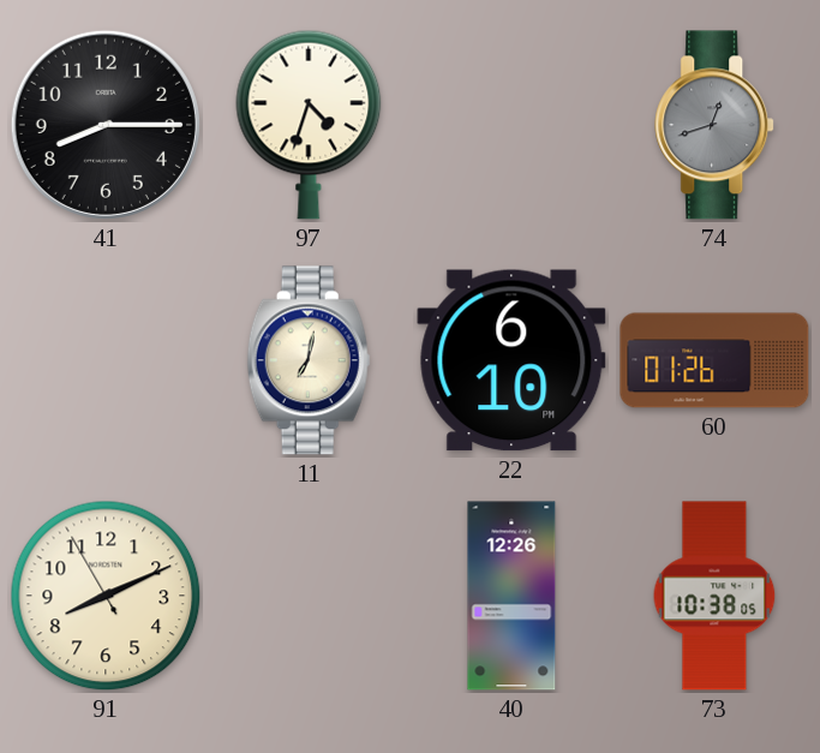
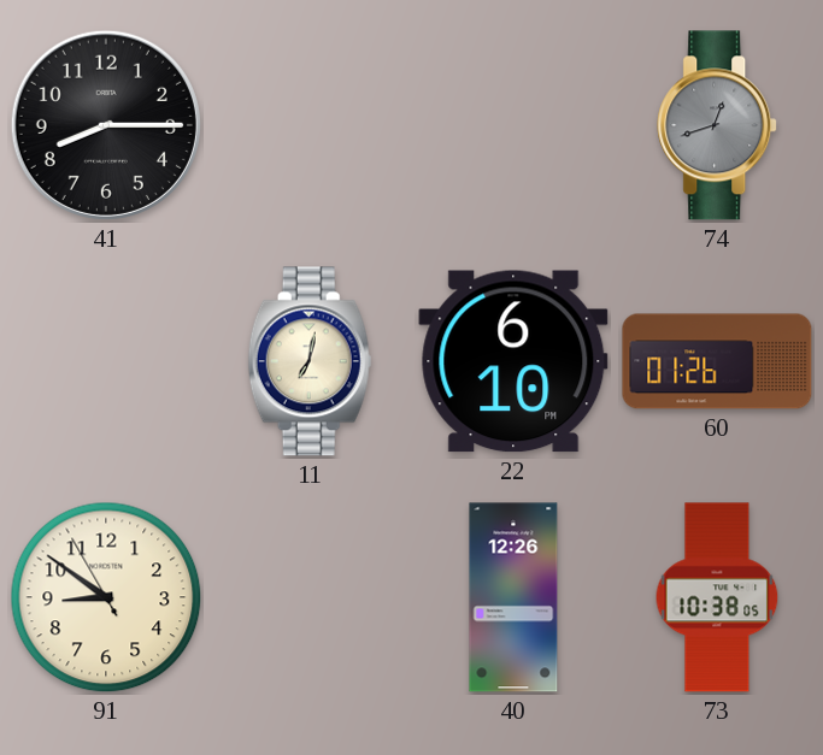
97: 4:33 -> none
91: 8:10 -> 8:50
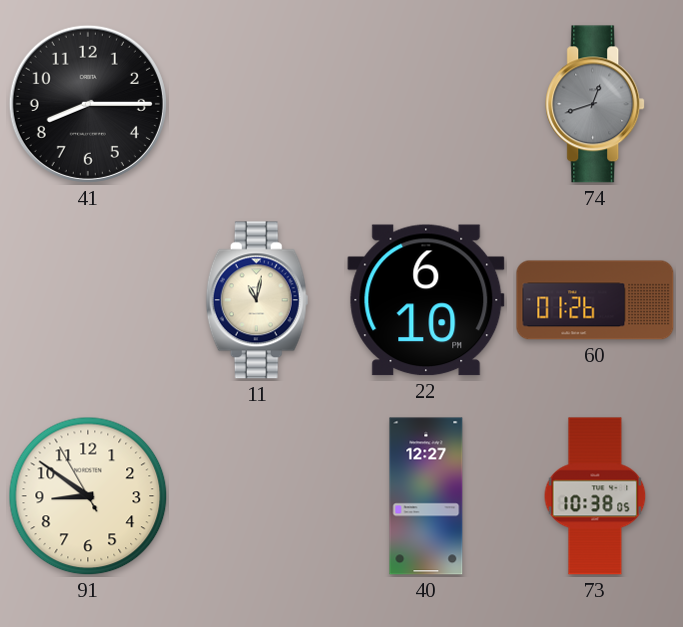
11: 7:02 -> 11:02
40: 12:26 -> 12:27
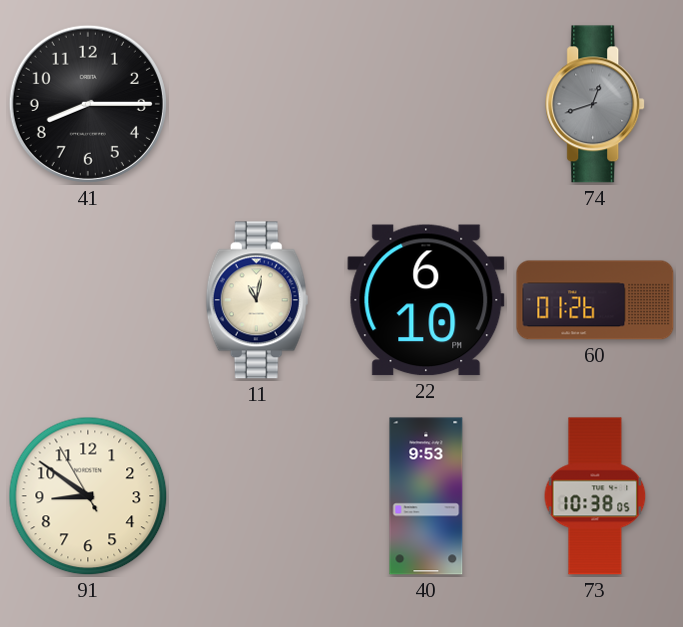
40: 12:27 -> 9:53
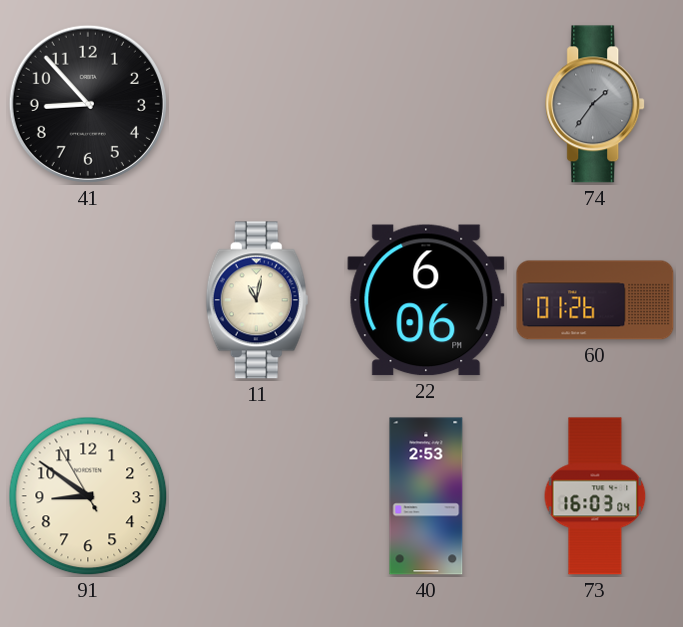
41: 8:15 -> 8:53
74: 12:42 -> 1:36
22: 6:10 -> 6:06
40: 9:53 -> 2:53
73: 10:38 -> 16:03
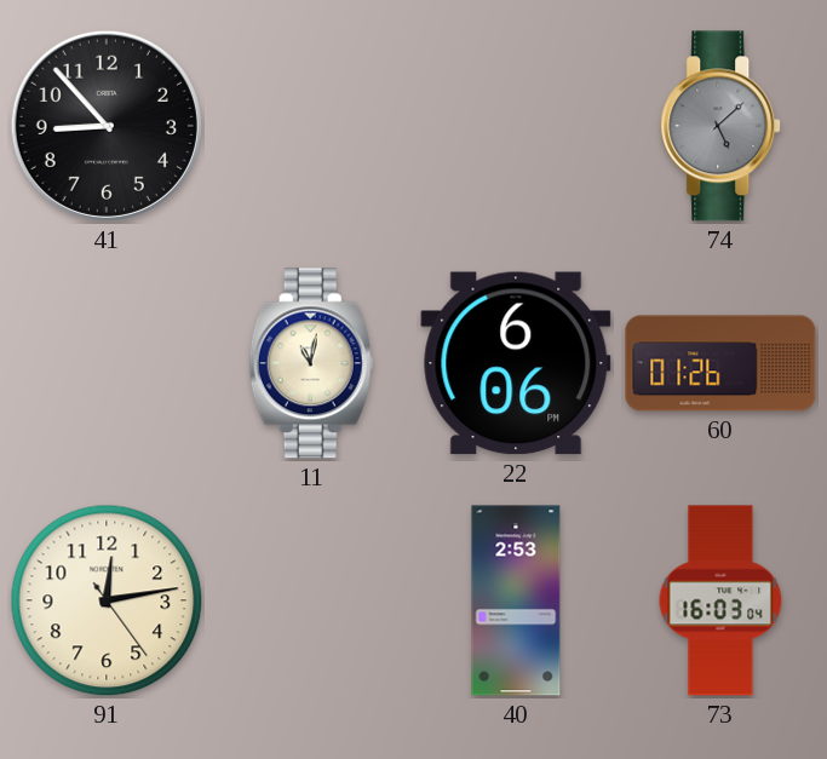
74: 1:36 -> 5:08
91: 8:50 -> 12:13
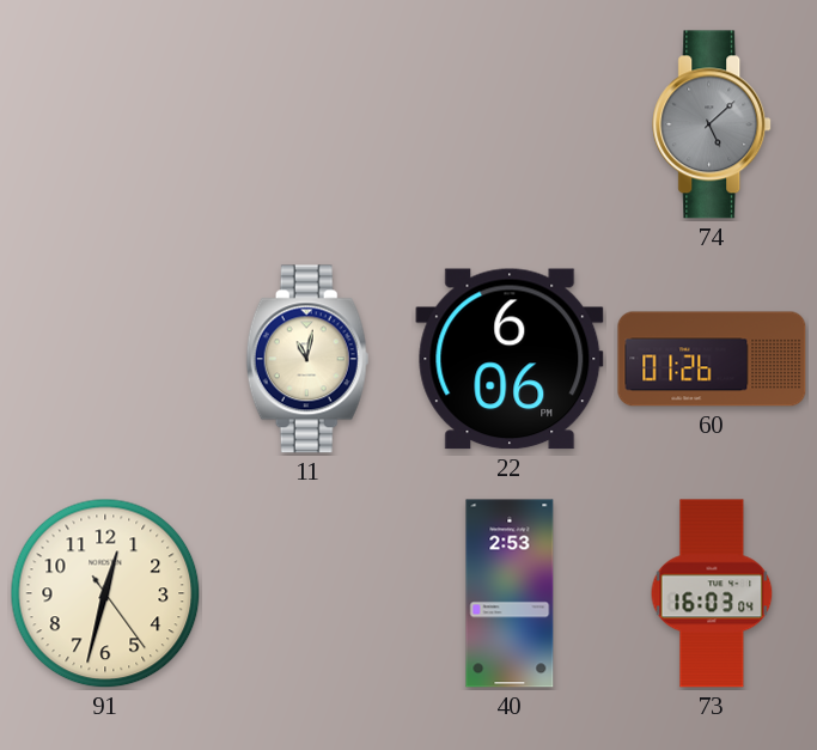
41: 8:53 -> none
91: 12:13 -> 12:32
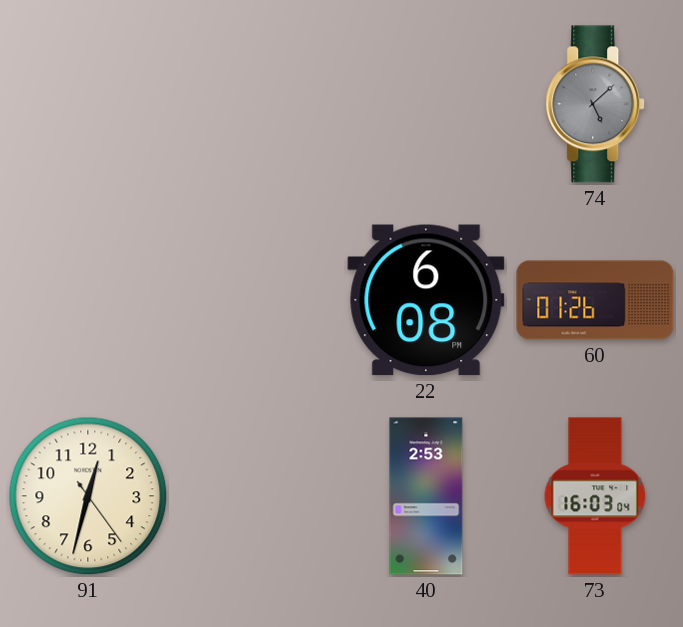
11: 11:02 -> none
22: 6:06 -> 6:08
